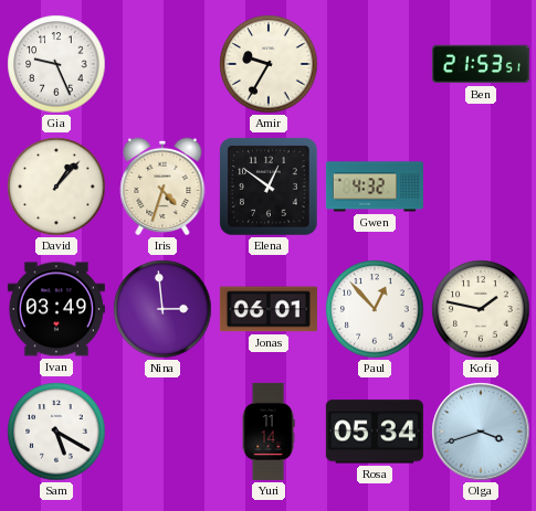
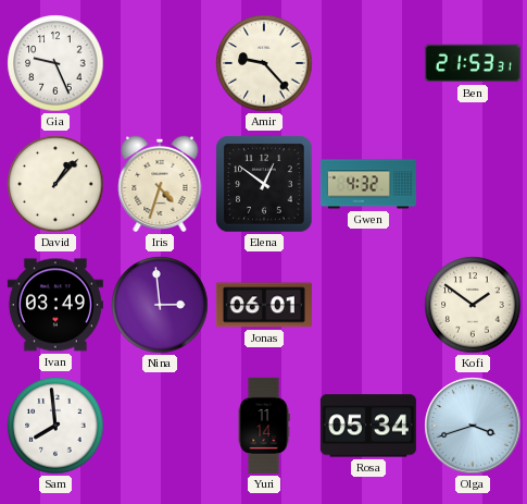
Amir: 9:35 -> 9:23
Ben: 21:53:51 -> 21:53:31
Paul: 12:53 -> none
Kofi: 1:47 -> 1:51
Sam: 5:20 -> 7:59
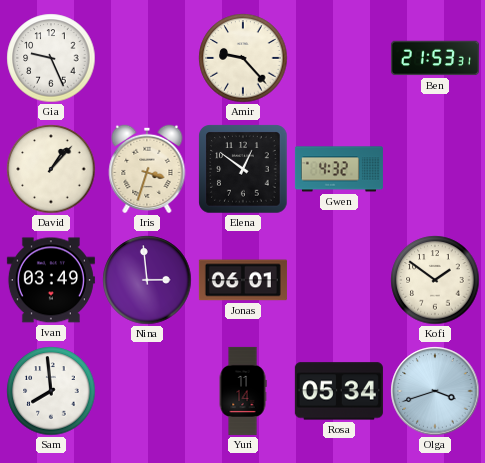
Iris: 4:33 -> 3:33
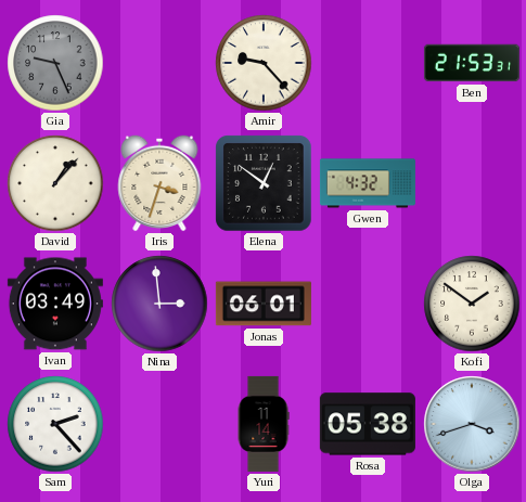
Gia dial: white -> grey
Sam: 7:59 -> 2:23
Rosa: 05:34 -> 05:38
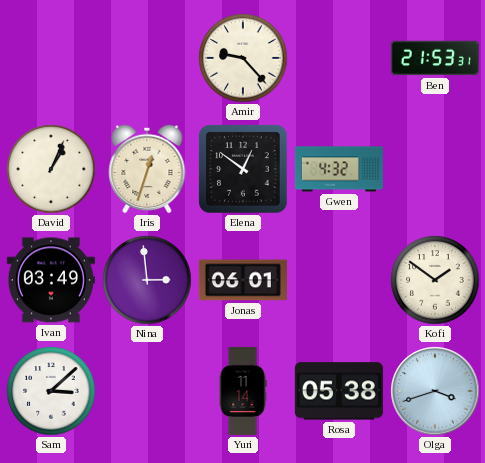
Gia: 9:26 -> none
David: 1:07 -> 1:04
Iris: 3:33 -> 12:33
Sam: 2:23 -> 3:08
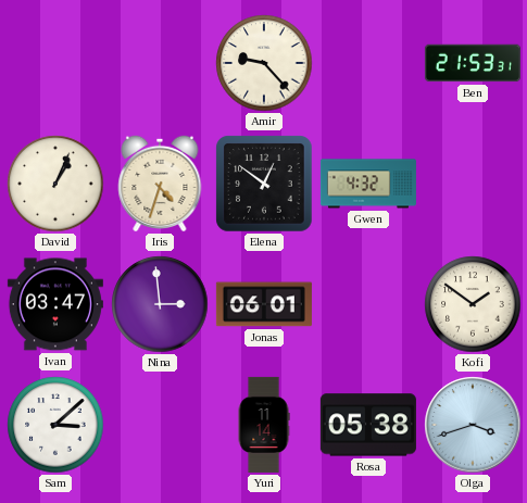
Iris: 12:33 -> 4:33
Ivan: 03:49 -> 03:47
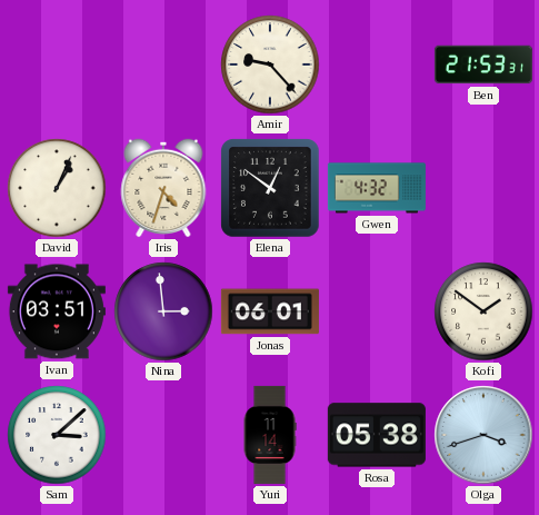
Ivan: 03:47 -> 03:51
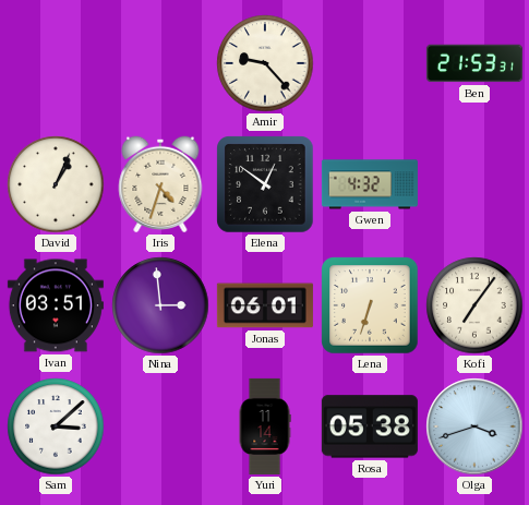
Lena: none -> 6:33
Kofi: 1:51 -> 7:06
